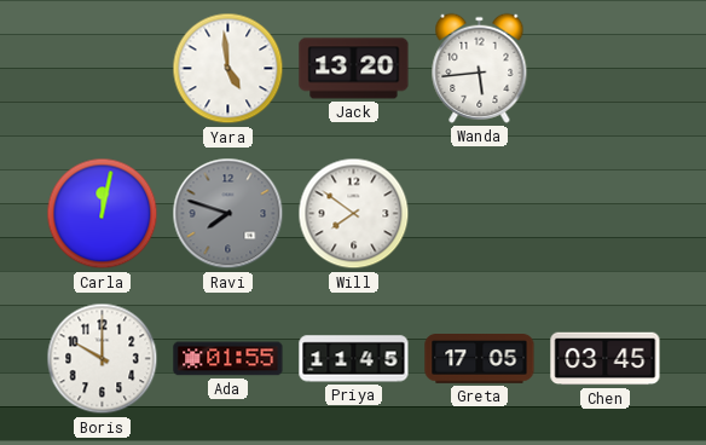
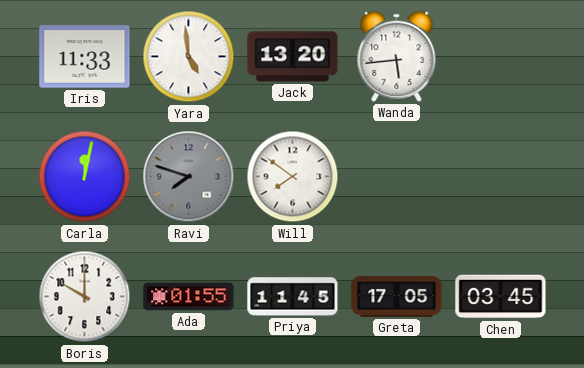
Iris: none -> 11:33
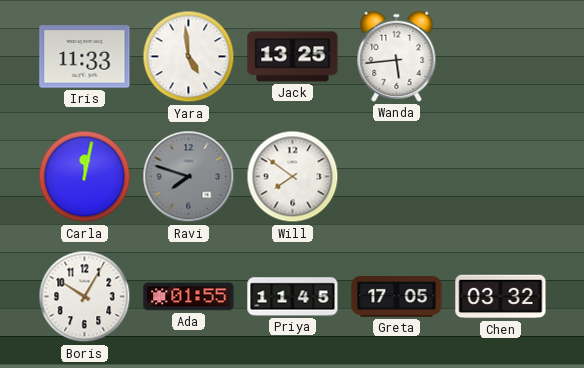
Jack: 13:20 -> 13:25
Boris: 10:00 -> 10:05
Chen: 03:45 -> 03:32
